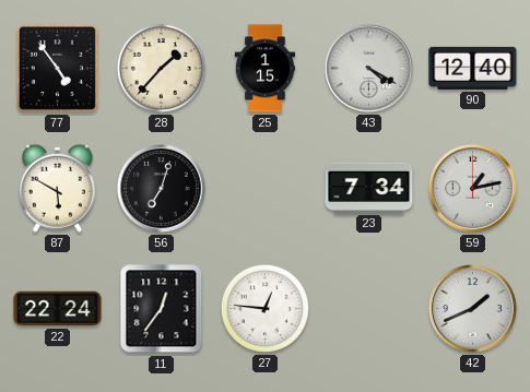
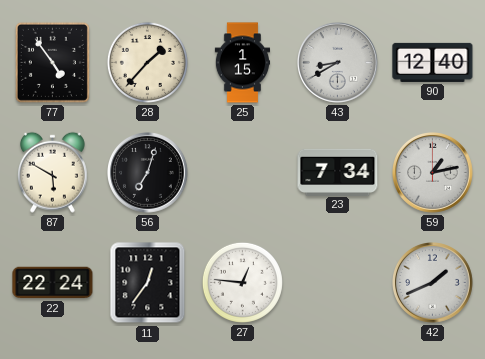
43: 4:20 -> 8:40
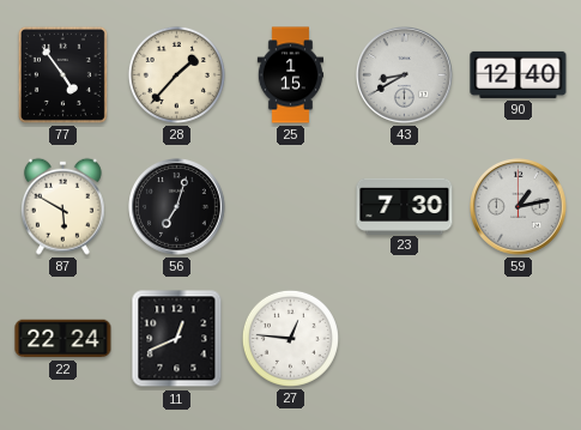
23: 7:34 -> 7:30
11: 12:36 -> 12:41
42: 1:41 -> none
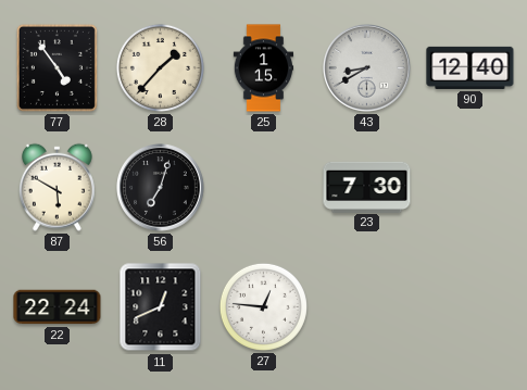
59: 1:13 -> none
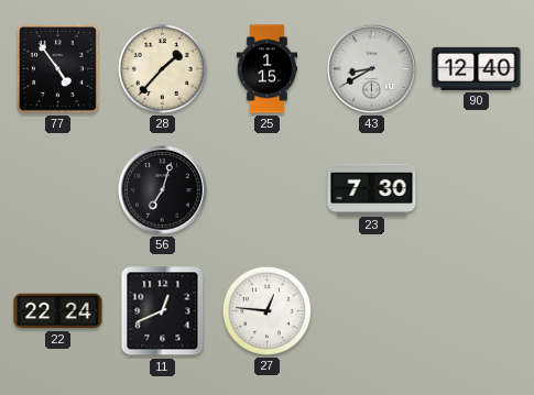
87: 5:50 -> none
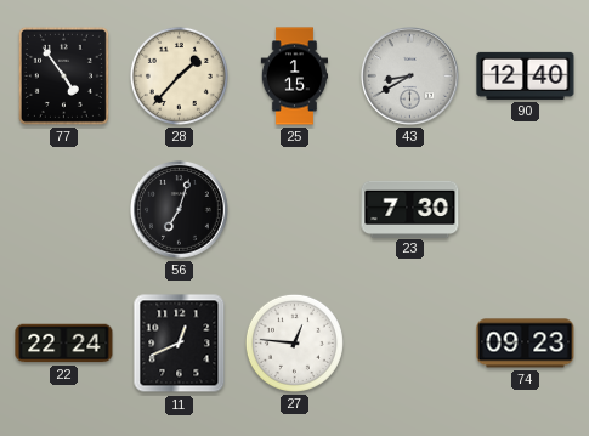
74: none -> 09:23
